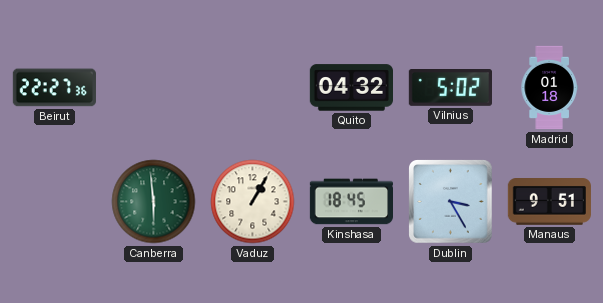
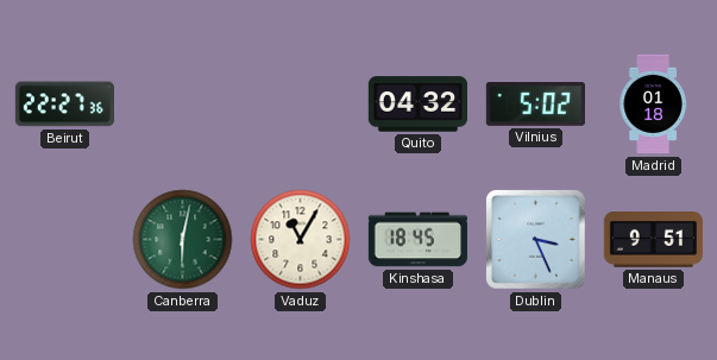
Canberra: 5:59 -> 6:02
Vaduz: 1:05 -> 11:05
Dublin: 3:25 -> 3:26
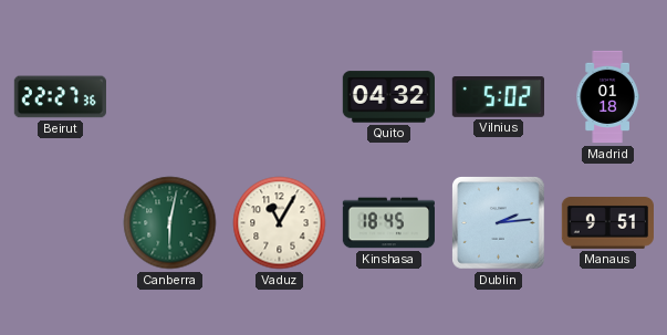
Dublin: 3:26 -> 2:14
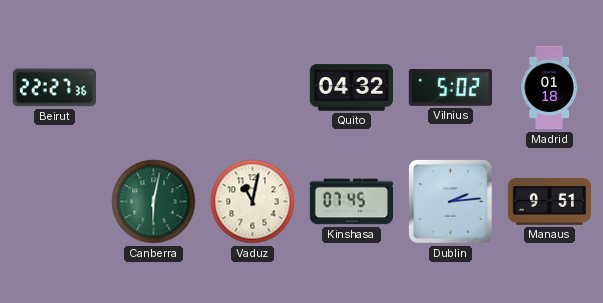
Vaduz: 11:05 -> 11:02
Kinshasa: 18:45 -> 07:45
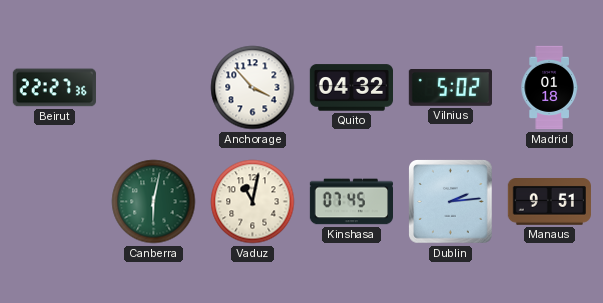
Anchorage: none -> 3:53
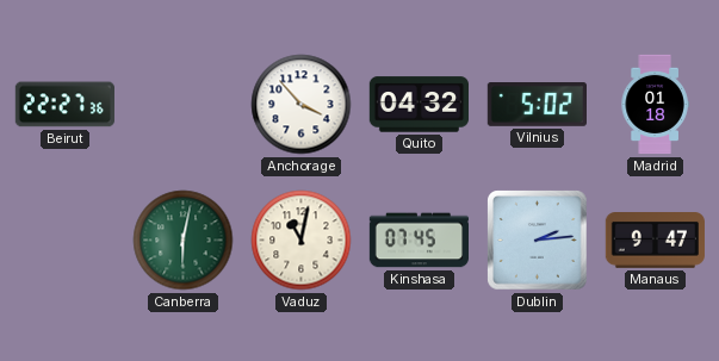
Manaus: 9:51 -> 9:47
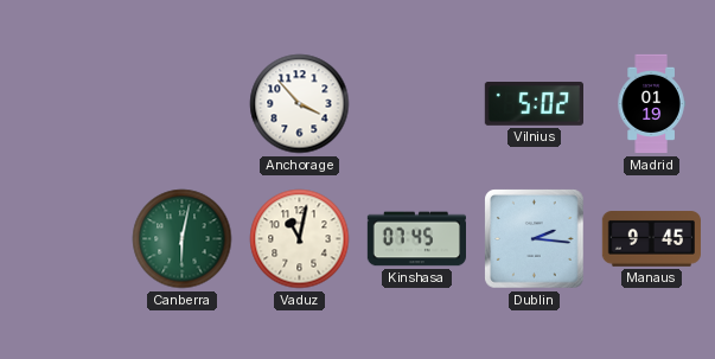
Beirut: 22:27 -> none
Quito: 04:32 -> none
Madrid: 01:18 -> 01:19
Dublin: 2:14 -> 2:16
Manaus: 9:47 -> 9:45
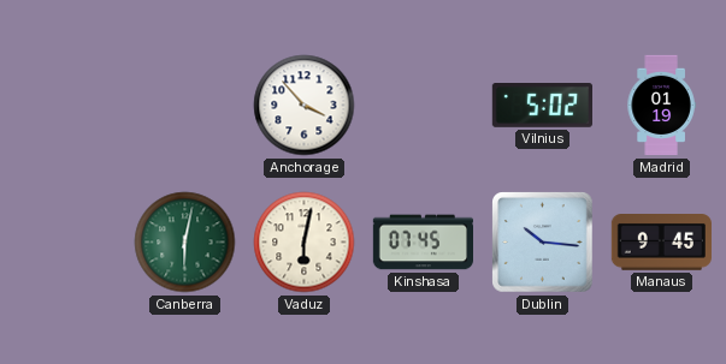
Vaduz: 11:02 -> 6:02
Dublin: 2:16 -> 10:16
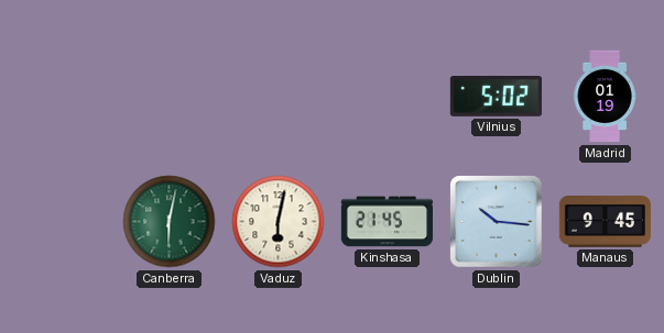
Anchorage: 3:53 -> none
Kinshasa: 07:45 -> 21:45
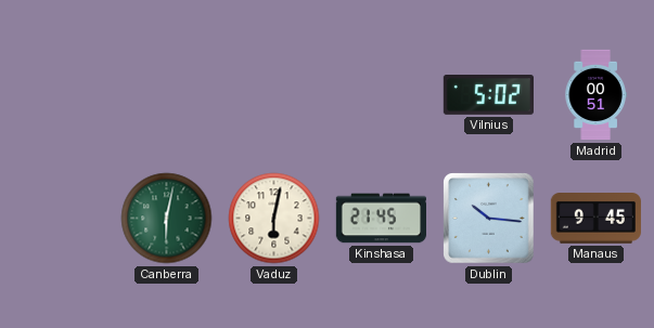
Madrid: 01:19 -> 00:51
